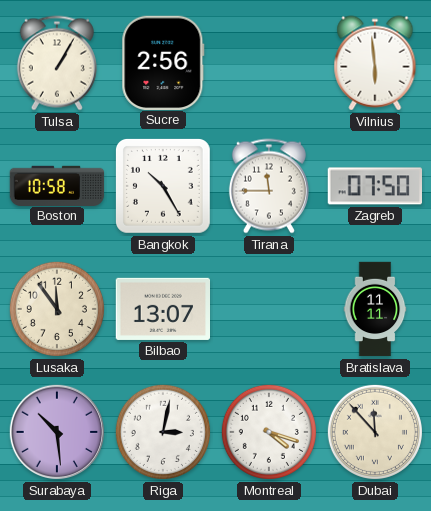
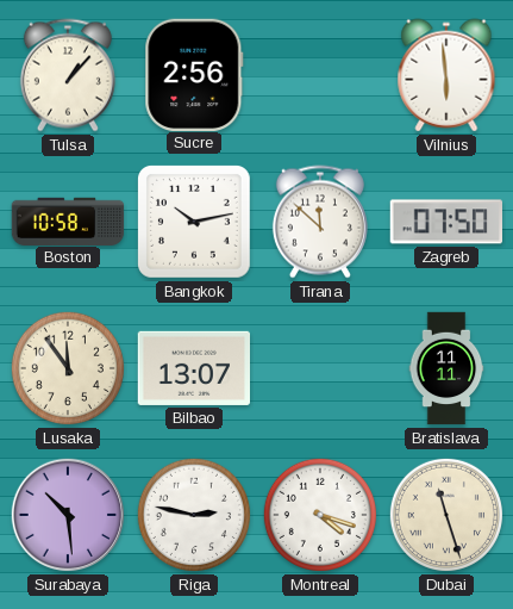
Tulsa: 1:05 -> 1:07
Bangkok: 10:25 -> 10:13
Tirana: 11:45 -> 11:52
Riga: 3:02 -> 2:47
Dubai: 11:53 -> 11:27
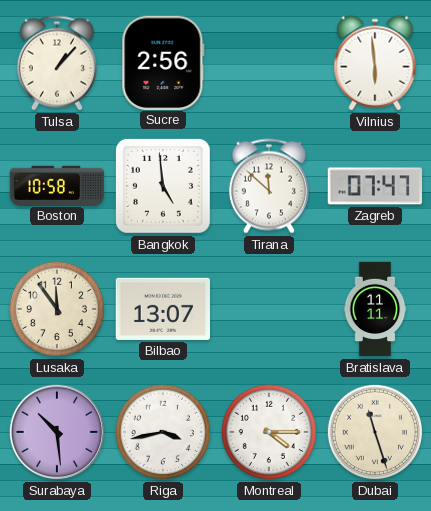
Bangkok: 10:13 -> 4:59
Zagreb: 07:50 -> 07:47
Riga: 2:47 -> 3:43
Montreal: 4:18 -> 4:15
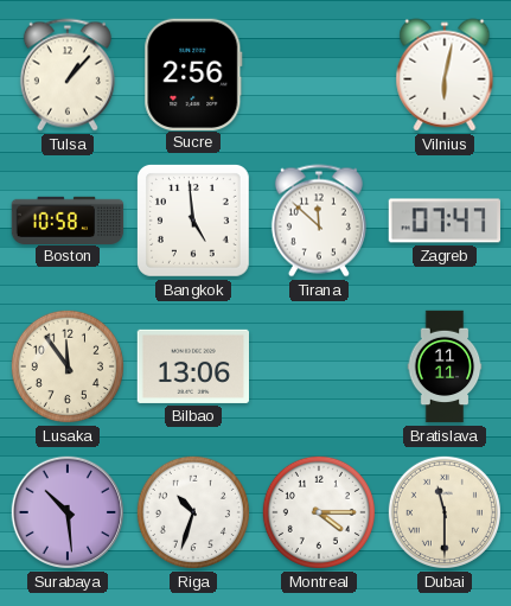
Vilnius: 5:59 -> 6:02
Bilbao: 13:07 -> 13:06
Riga: 3:43 -> 10:33
Dubai: 11:27 -> 11:30
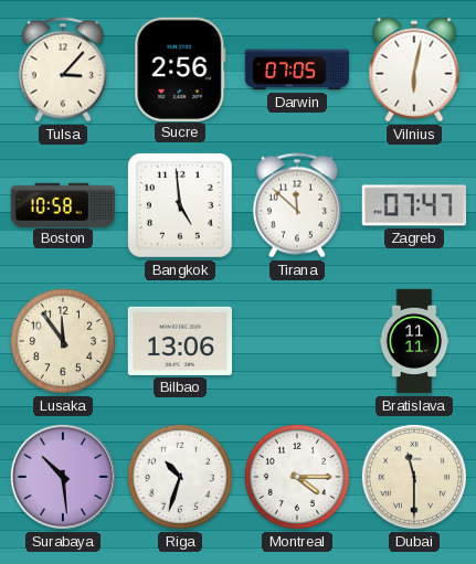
Tulsa: 1:07 -> 3:07
Darwin: none -> 07:05
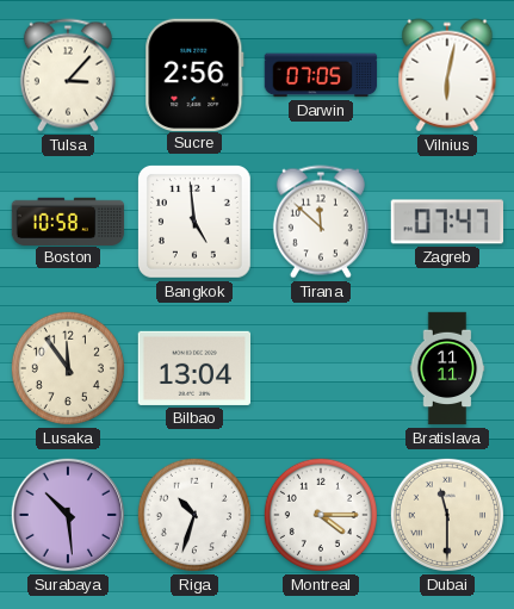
Bilbao: 13:06 -> 13:04
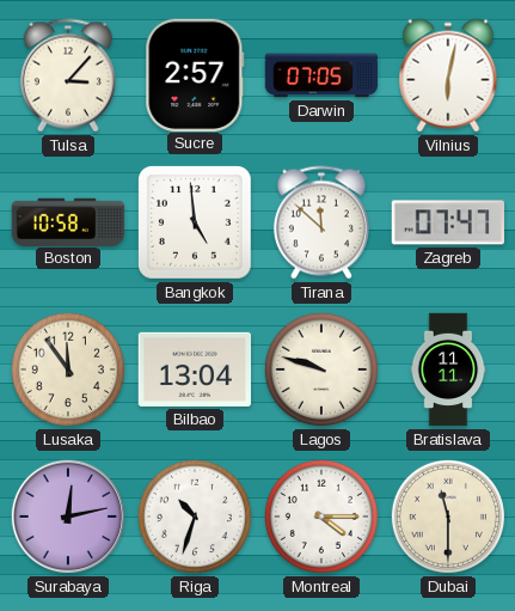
Sucre: 2:56 -> 2:57
Lagos: none -> 9:48
Surabaya: 10:29 -> 12:13
